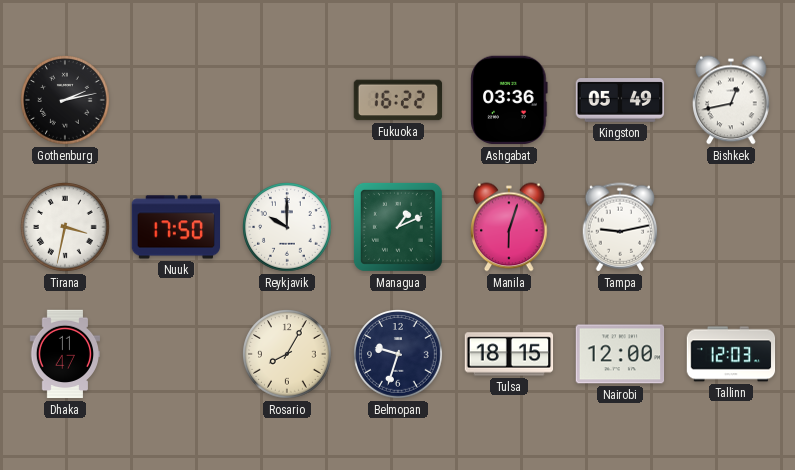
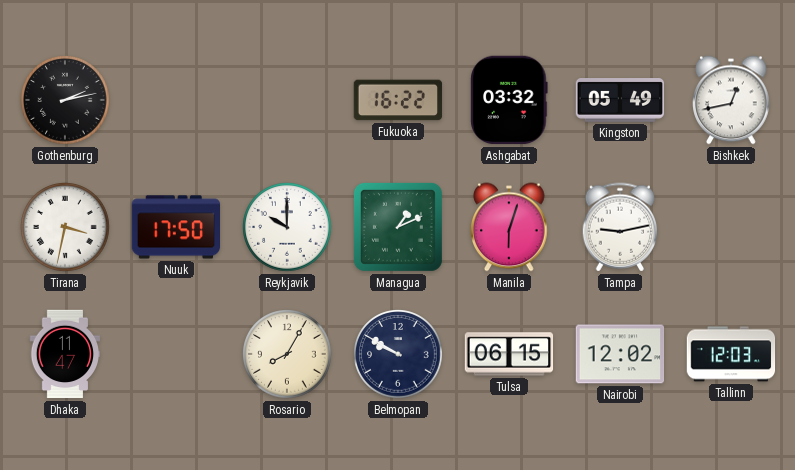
Ashgabat: 03:36 -> 03:32
Belmopan: 9:33 -> 9:50
Tulsa: 18:15 -> 06:15
Nairobi: 12:00 -> 12:02
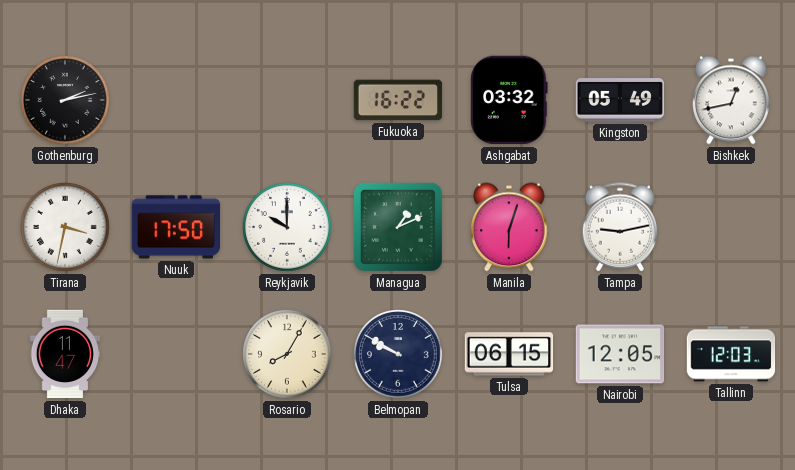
Nairobi: 12:02 -> 12:05
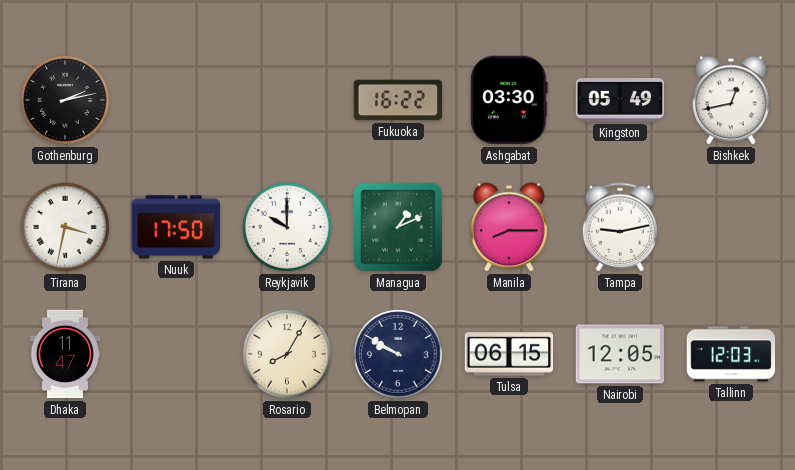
Ashgabat: 03:32 -> 03:30
Manila: 6:03 -> 8:15
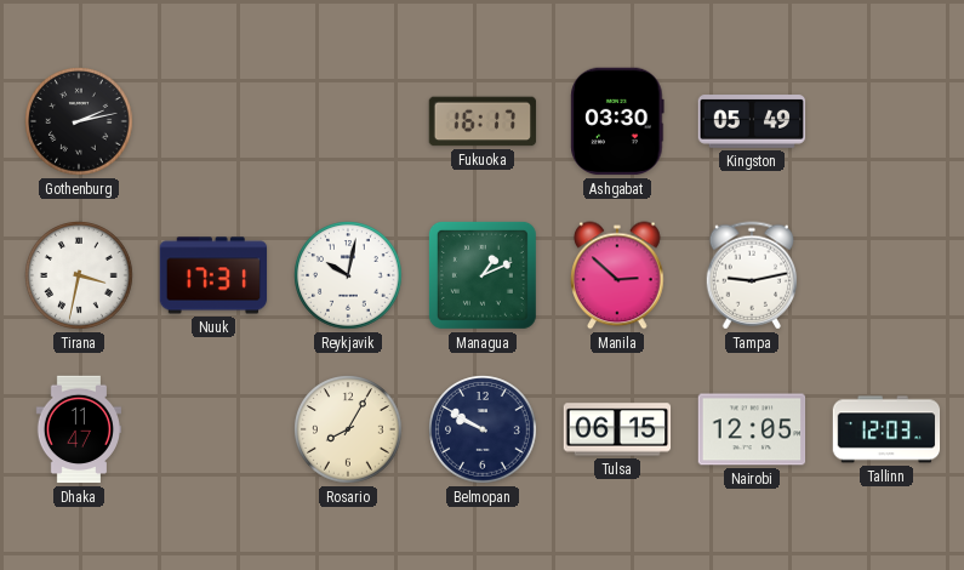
Fukuoka: 16:22 -> 16:17
Bishkek: 12:43 -> none
Nuuk: 17:50 -> 17:31
Reykjavik: 10:00 -> 10:02
Manila: 8:15 -> 2:52
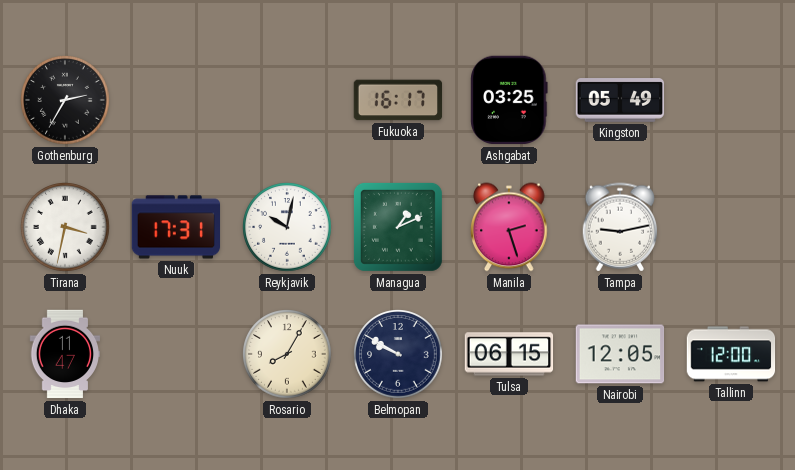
Gothenburg: 2:13 -> 2:35
Ashgabat: 03:30 -> 03:25
Manila: 2:52 -> 2:27
Tallinn: 12:03 -> 12:00
